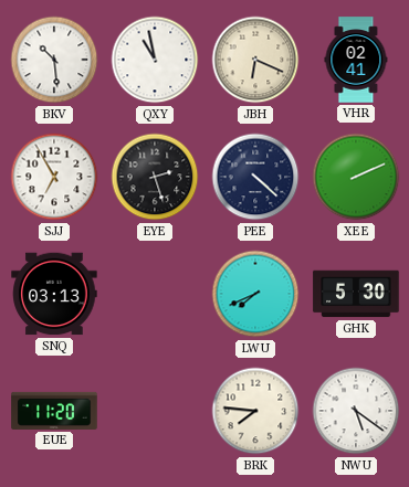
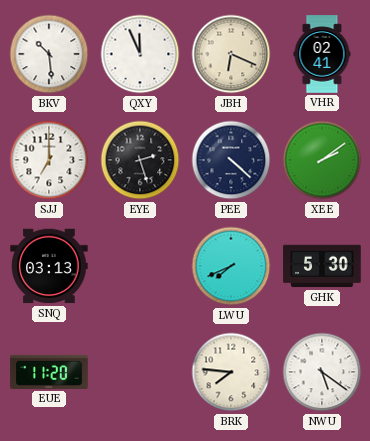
QXY: 10:58 -> 11:56
SJJ: 6:55 -> 7:00
XEE: 2:11 -> 2:09
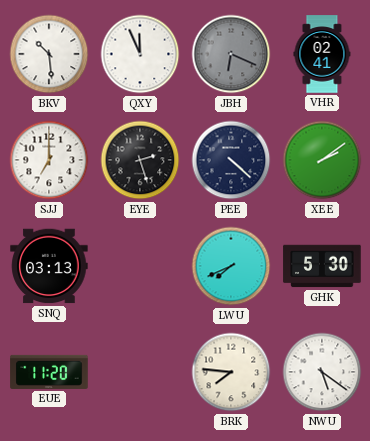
JBH dial: cream -> grey
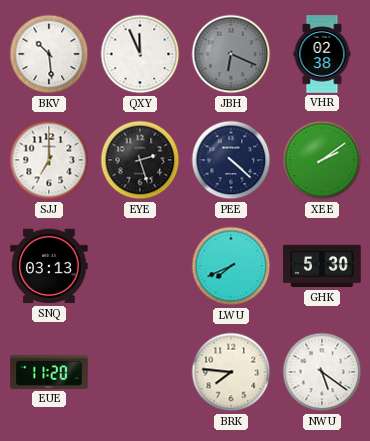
VHR: 02:41 -> 02:38
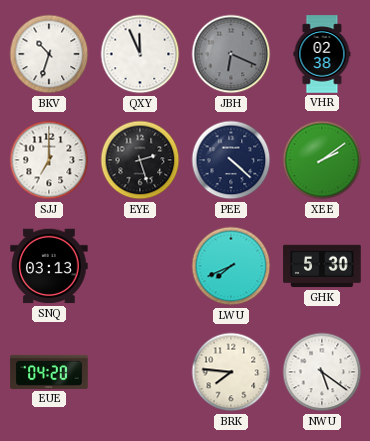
BKV: 10:29 -> 10:33
EUE: 11:20 -> 04:20
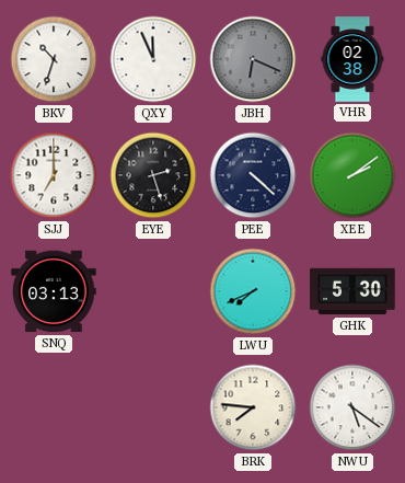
EUE: 04:20 -> none
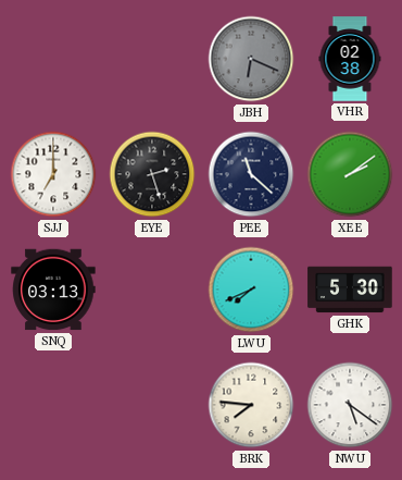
BKV: 10:33 -> none
QXY: 11:56 -> none
PEE: 4:22 -> 11:22
